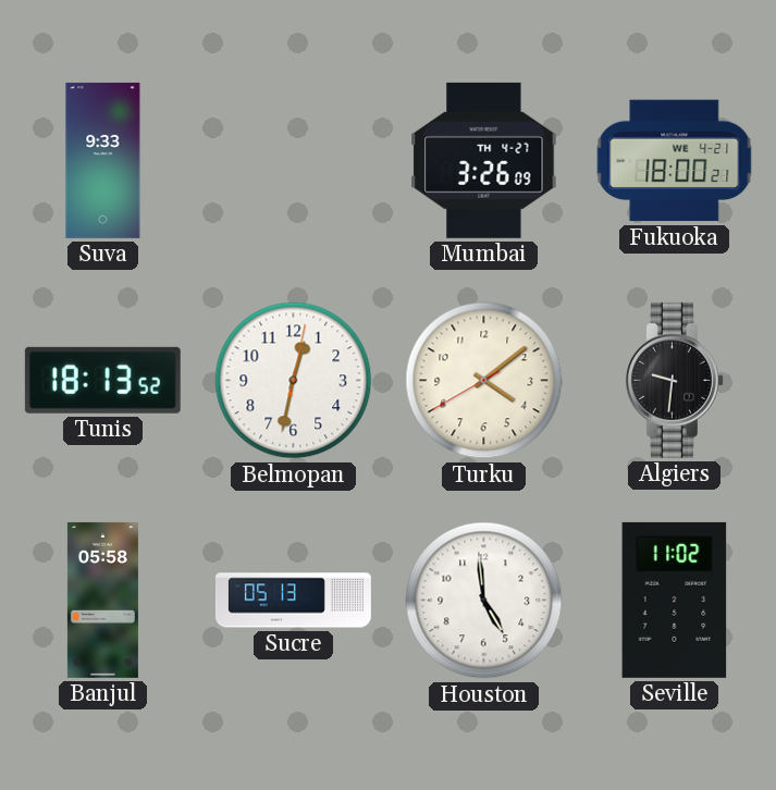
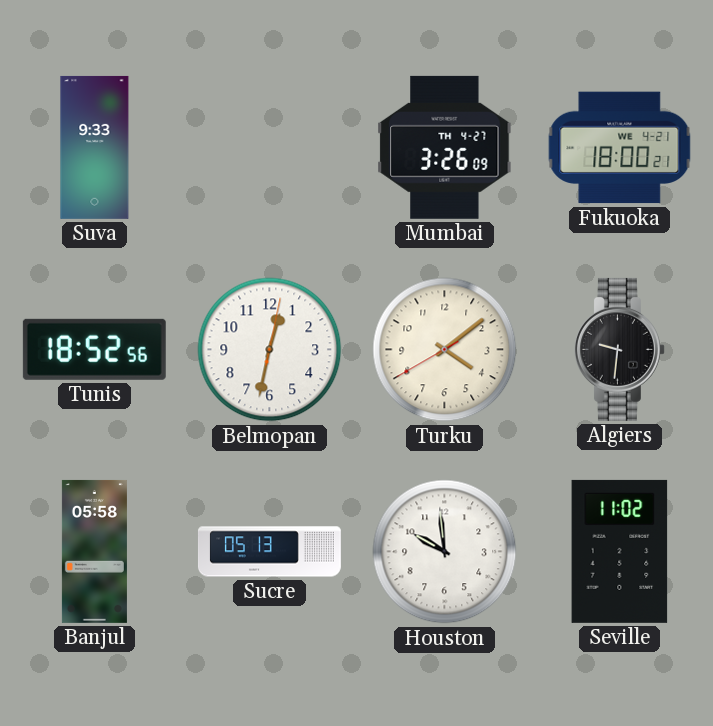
Tunis: 18:13 -> 18:52
Houston: 4:59 -> 9:59
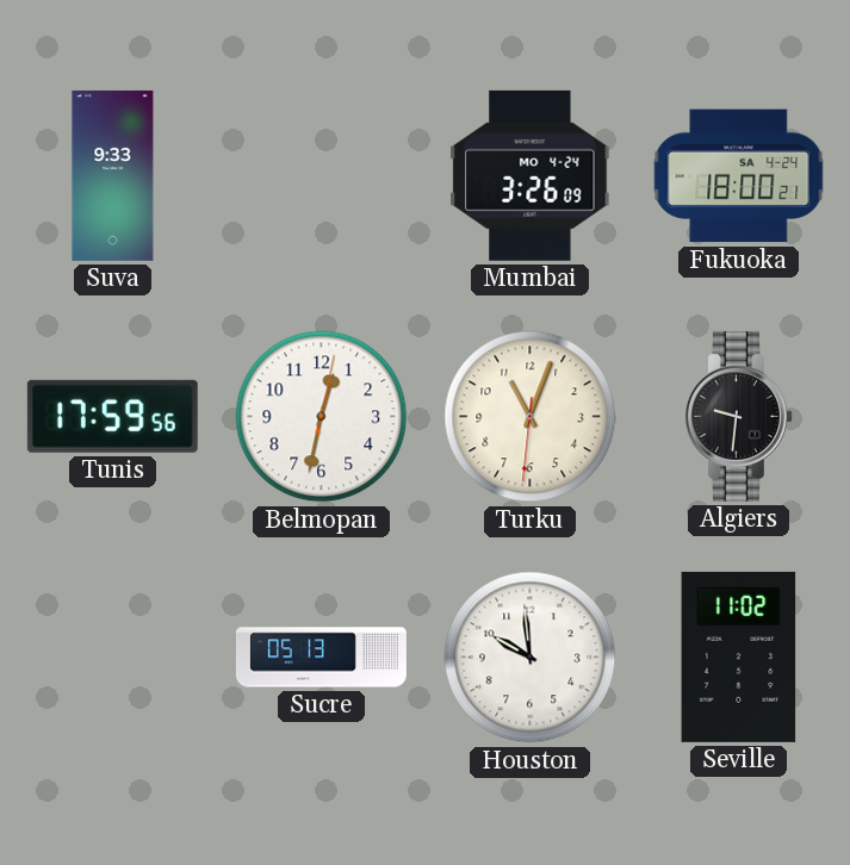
Mumbai date: TH 4-27 -> MO 4-24
Fukuoka date: WE 4-21 -> SA 4-24
Tunis: 18:52 -> 17:59
Turku: 4:08 -> 11:03
Banjul: 05:58 -> none
